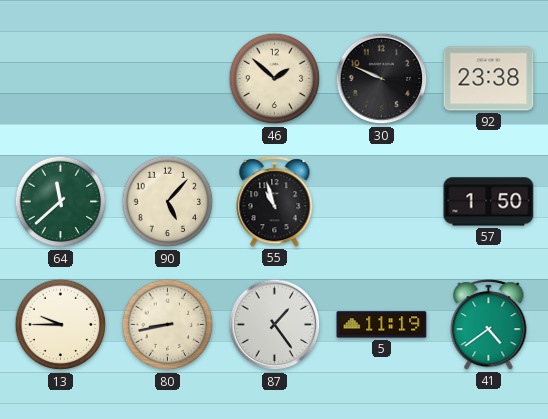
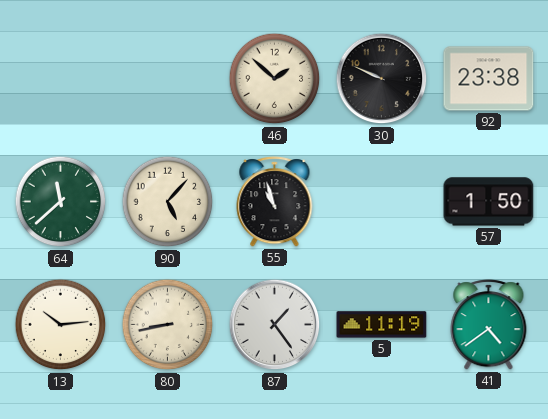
13: 9:45 -> 10:14
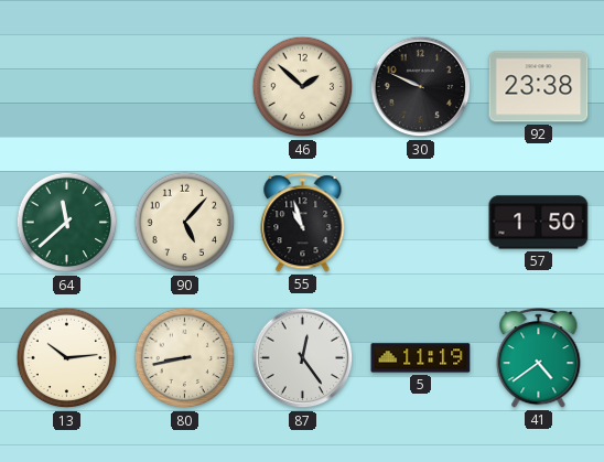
87: 1:24 -> 12:24
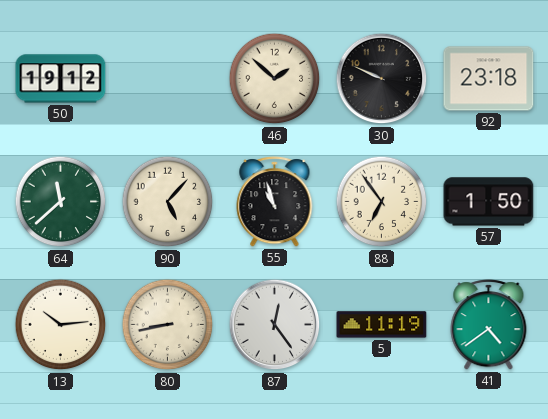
50: none -> 19:12
92: 23:38 -> 23:18
88: none -> 6:54
